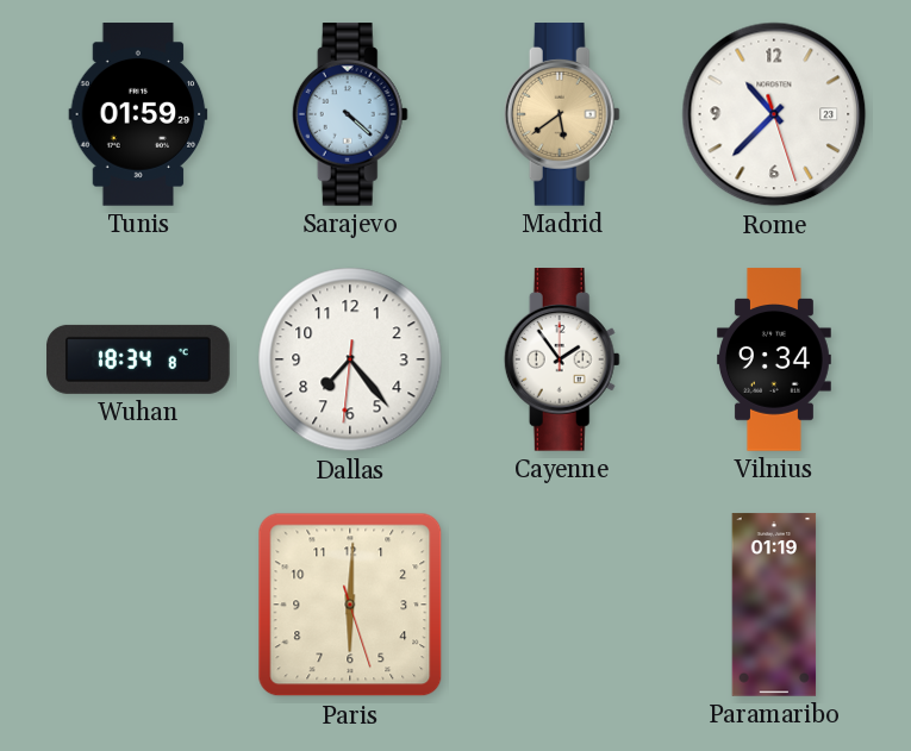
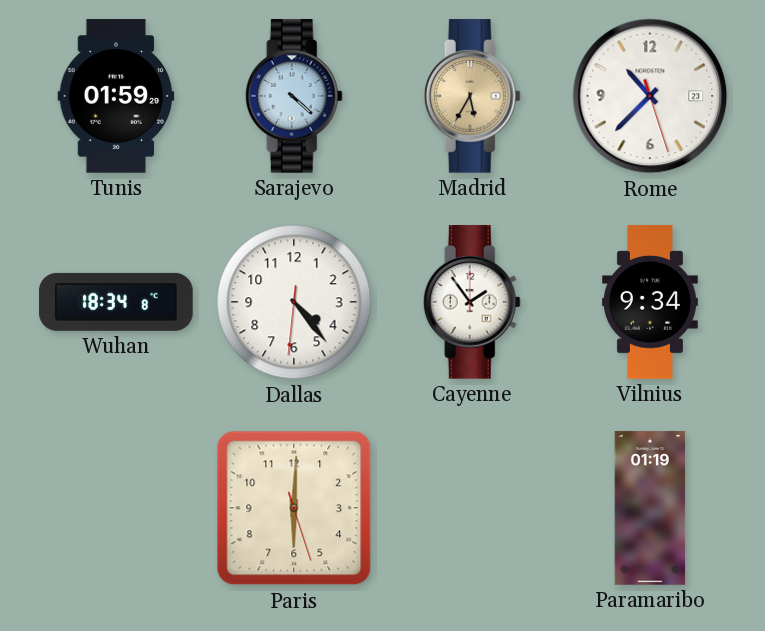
Madrid: 5:39 -> 5:35
Dallas: 7:23 -> 4:23
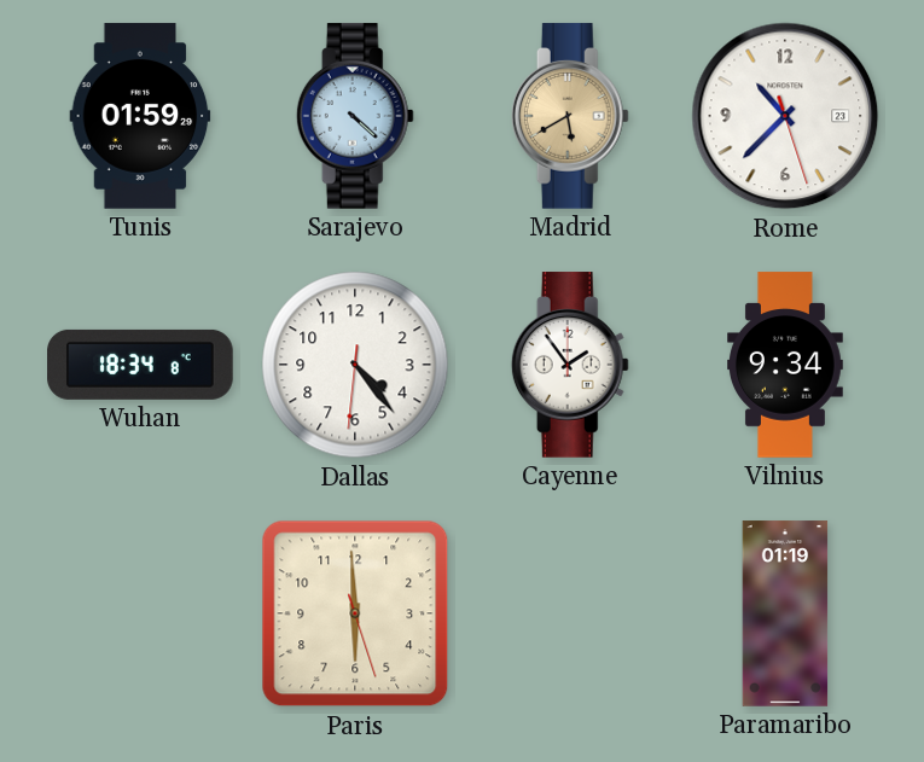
Madrid: 5:35 -> 5:40
Paris: 6:00 -> 5:59
